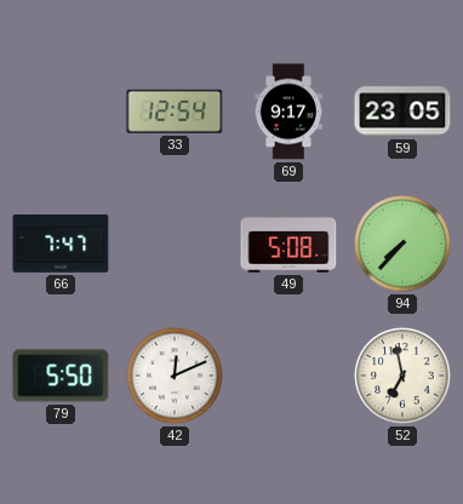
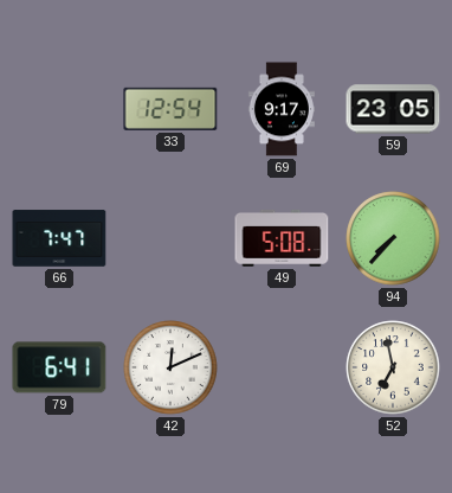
79: 5:50 -> 6:41
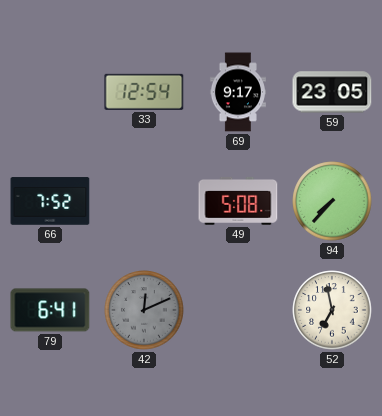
66: 7:47 -> 7:52
42 dial: white -> grey
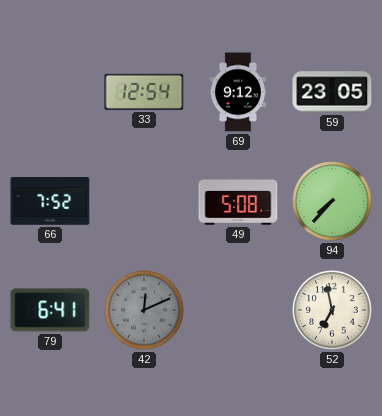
69: 9:17 -> 9:12
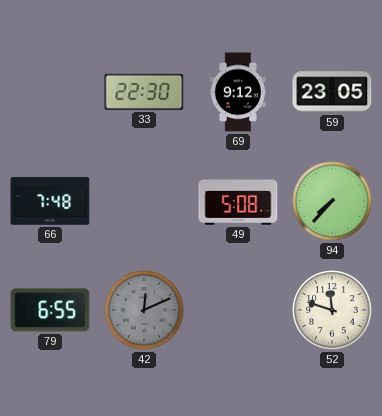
33: 12:54 -> 22:30
66: 7:52 -> 7:48
79: 6:41 -> 6:55
52: 6:58 -> 11:48
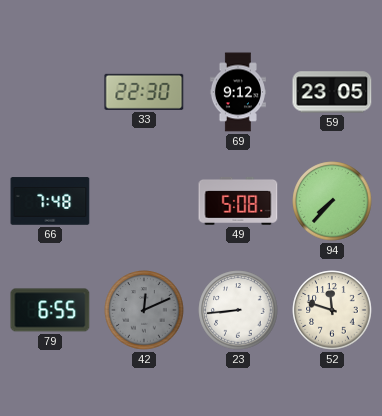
23: none -> 8:44
